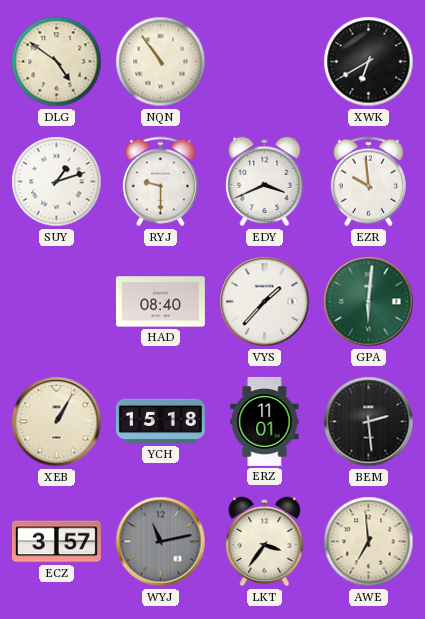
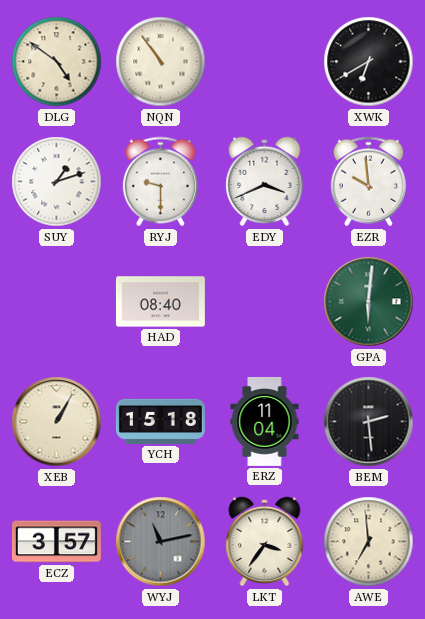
VYS: 1:37 -> none
ERZ: 11:01 -> 11:04
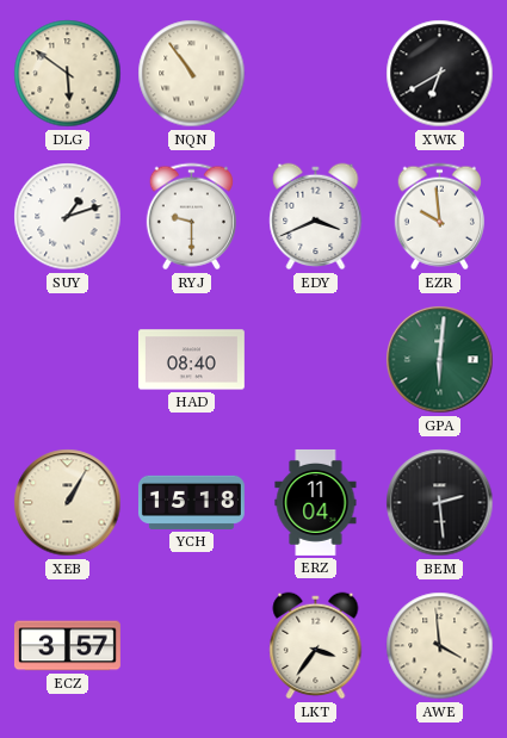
DLG: 4:51 -> 5:51
WYJ: 11:13 -> none
AWE: 6:59 -> 3:59
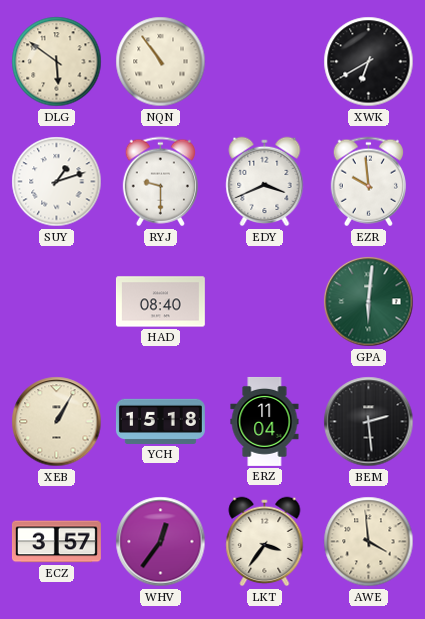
WHV: none -> 12:36
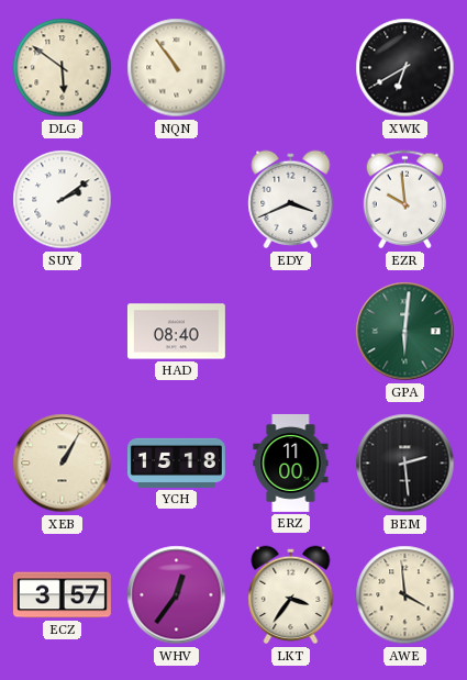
SUY: 1:12 -> 2:09
RYJ: 9:30 -> none
ERZ: 11:04 -> 11:00
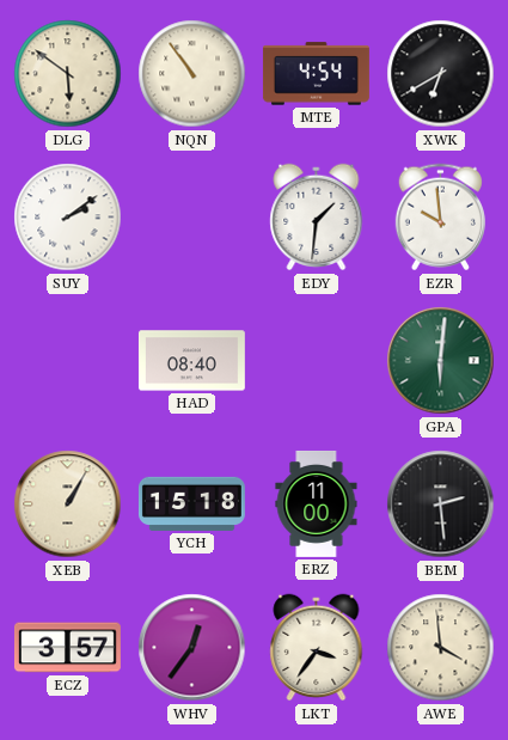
MTE: none -> 4:54
EDY: 3:41 -> 1:31
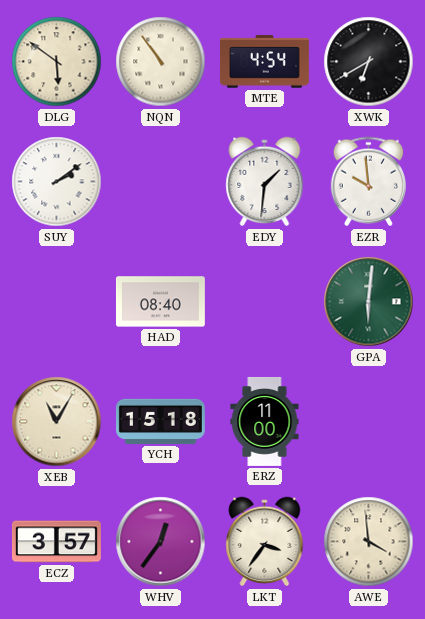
XEB: 1:05 -> 11:05
BEM: 2:29 -> none
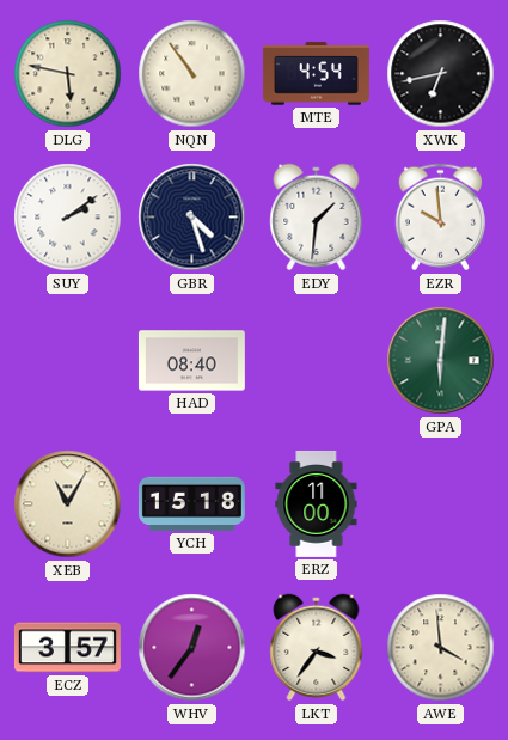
DLG: 5:51 -> 5:47
XWK: 6:40 -> 6:43
GBR: none -> 4:27
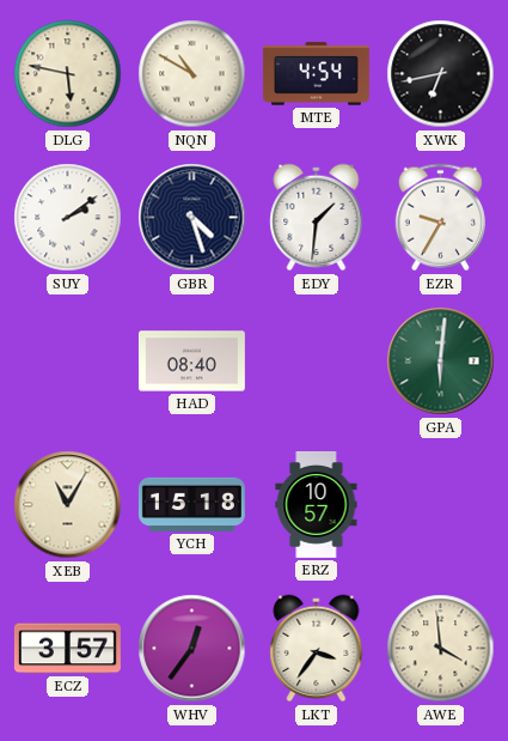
NQN: 10:54 -> 10:50
EZR: 9:59 -> 9:35
ERZ: 11:00 -> 10:57
